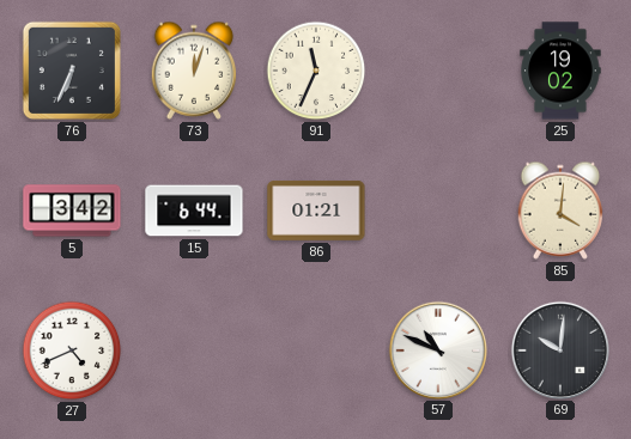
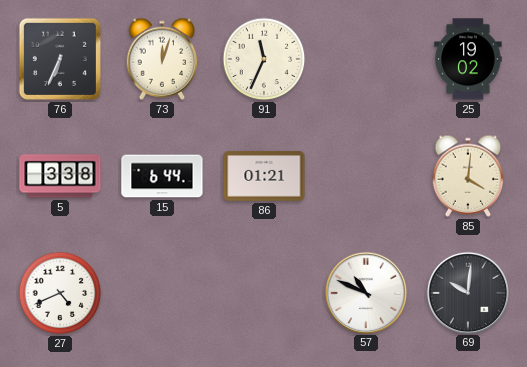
5: 3:42 -> 3:38
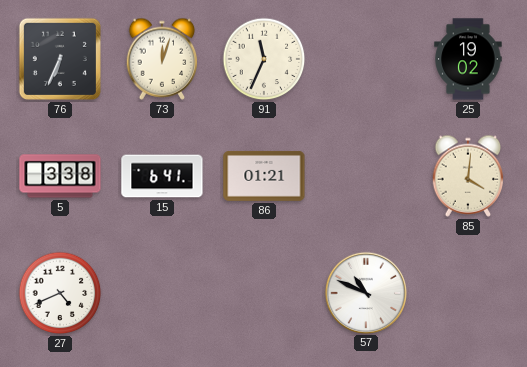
15: 6:44 -> 6:41
69: 10:01 -> none
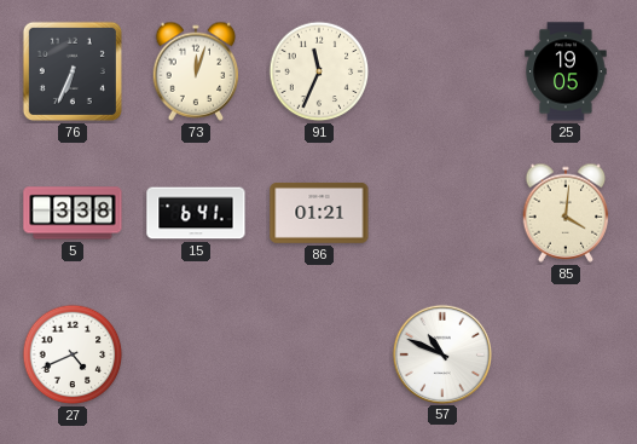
25: 19:02 -> 19:05
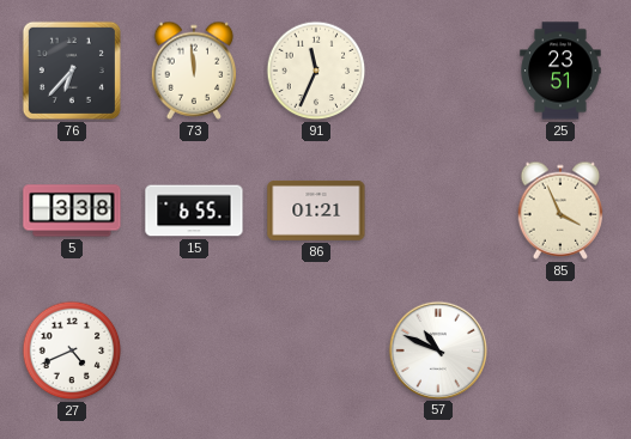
76: 6:34 -> 6:37
73: 12:03 -> 11:59
25: 19:05 -> 23:51
15: 6:41 -> 6:55
85: 4:01 -> 3:56
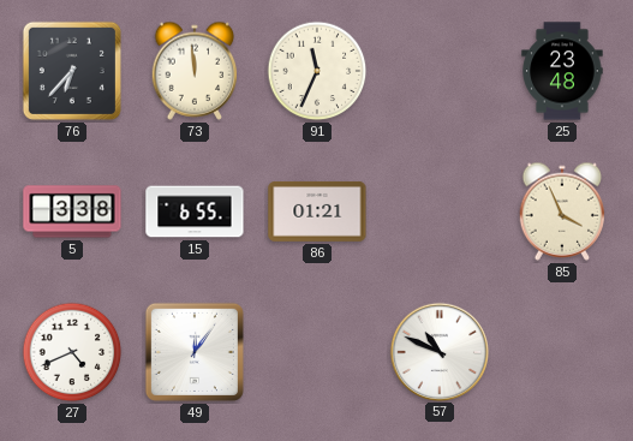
25: 23:51 -> 23:48
49: none -> 12:06
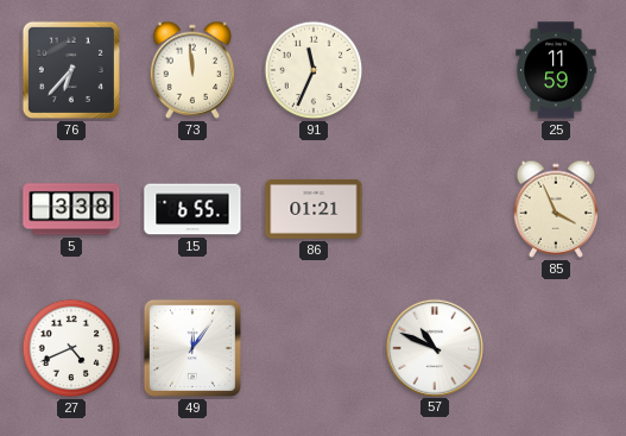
25: 23:48 -> 11:59
